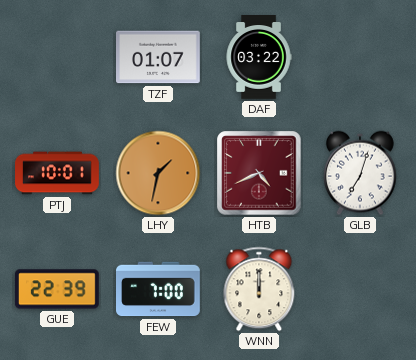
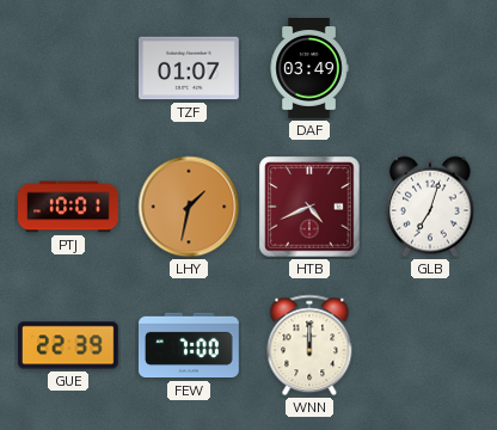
DAF: 03:22 -> 03:49
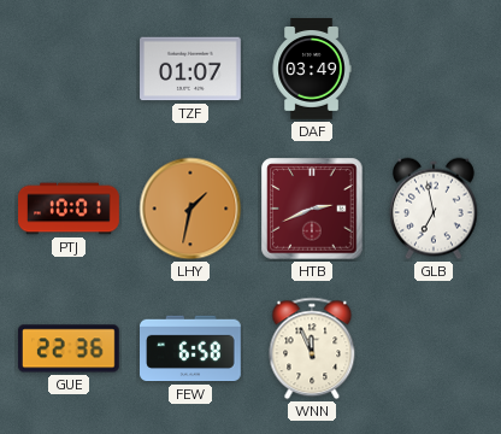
HTB: 4:41 -> 2:41
GLB: 7:03 -> 6:58
GUE: 22:39 -> 22:36
FEW: 7:00 -> 6:58
WNN: 12:00 -> 11:56
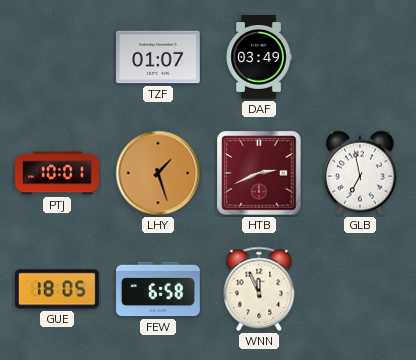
LHY: 1:32 -> 1:27
GUE: 22:36 -> 18:05
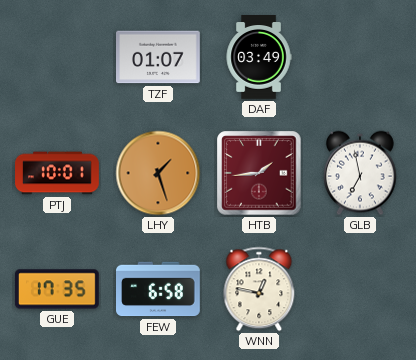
HTB: 2:41 -> 1:44
GUE: 18:05 -> 17:35
WNN: 11:56 -> 12:47
